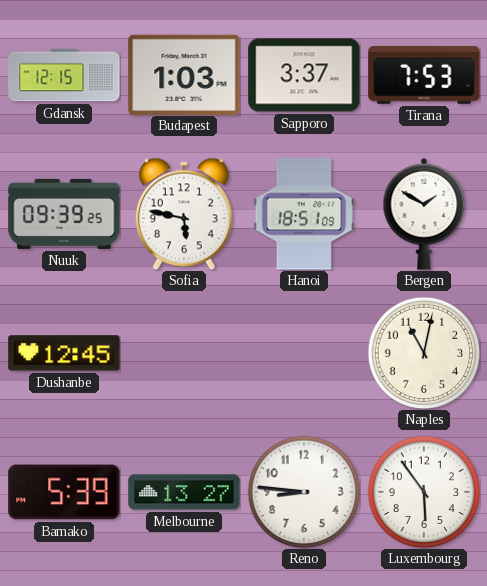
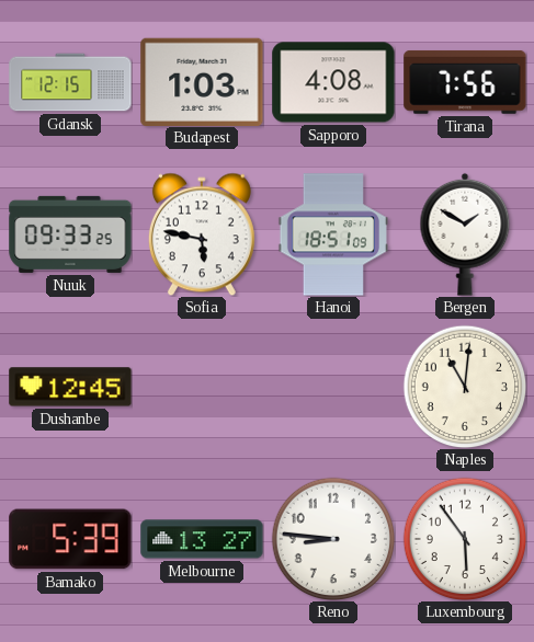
Sapporo: 3:37 -> 4:08
Tirana: 7:53 -> 7:56
Nuuk: 09:39 -> 09:33
Naples: 11:02 -> 11:01
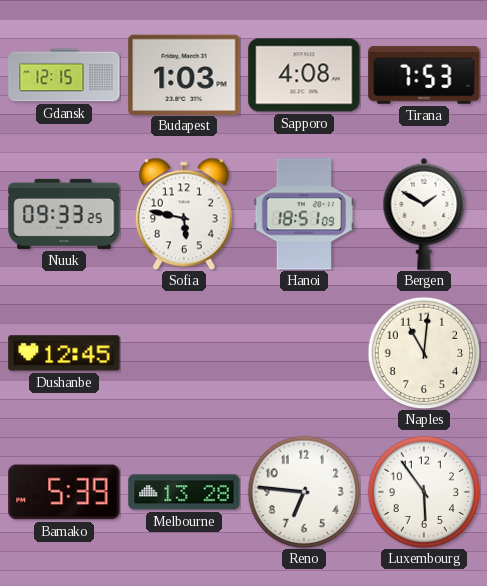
Tirana: 7:56 -> 7:53
Melbourne: 13:27 -> 13:28
Reno: 8:46 -> 6:46
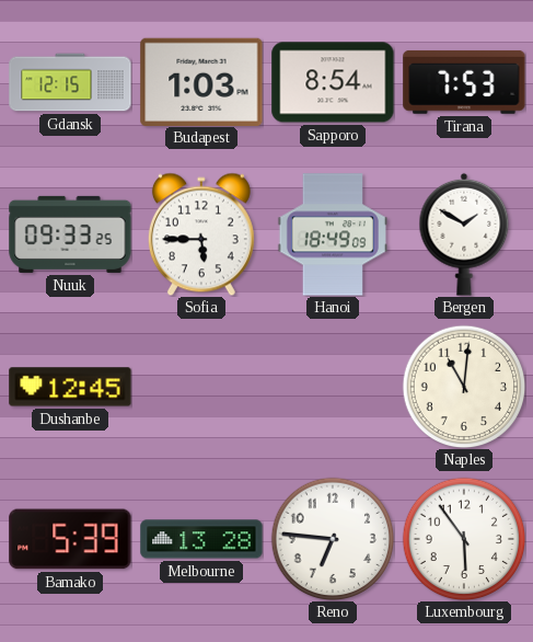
Sapporo: 4:08 -> 8:54
Sofia: 5:47 -> 5:45
Hanoi: 18:51 -> 18:49
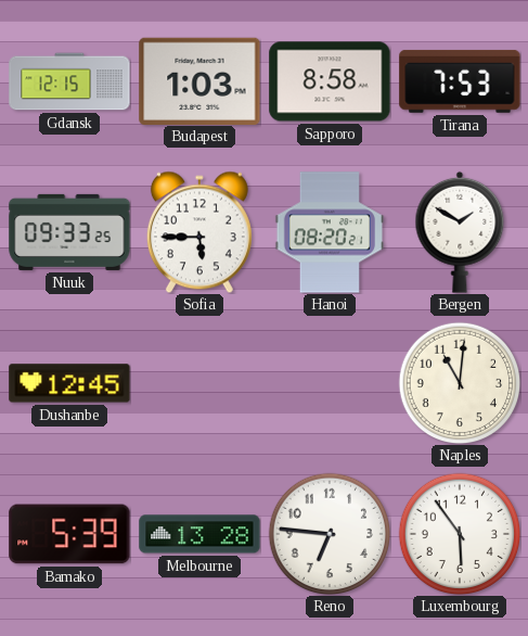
Sapporo: 8:54 -> 8:58
Hanoi: 18:49 -> 08:20
